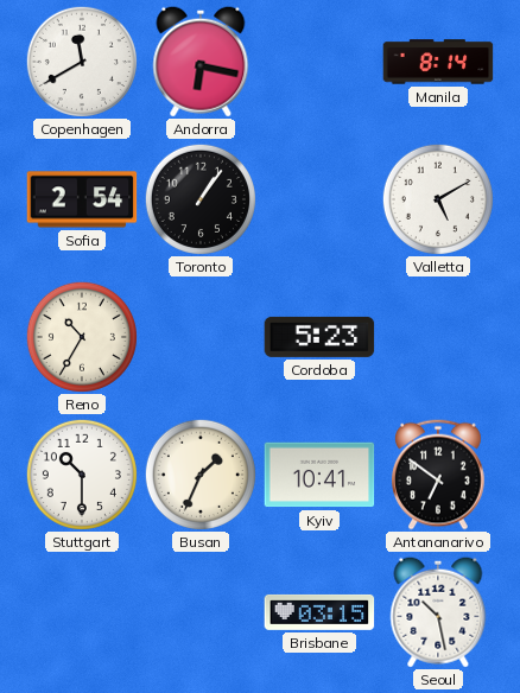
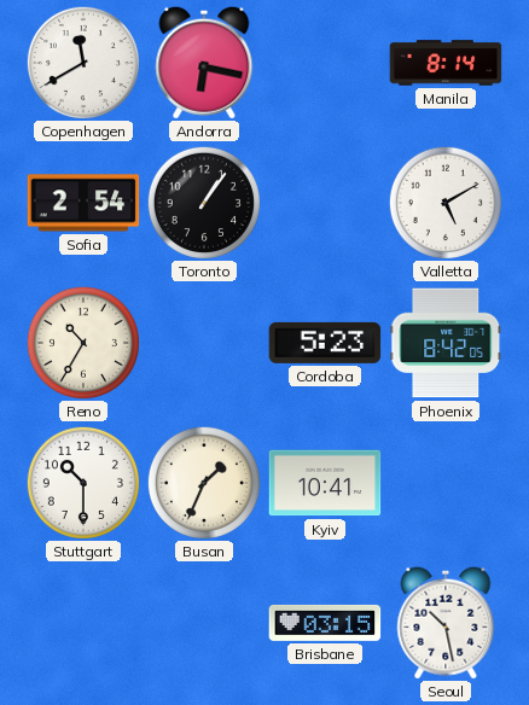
Phoenix: none -> 8:42
Antananarivo: 6:51 -> none
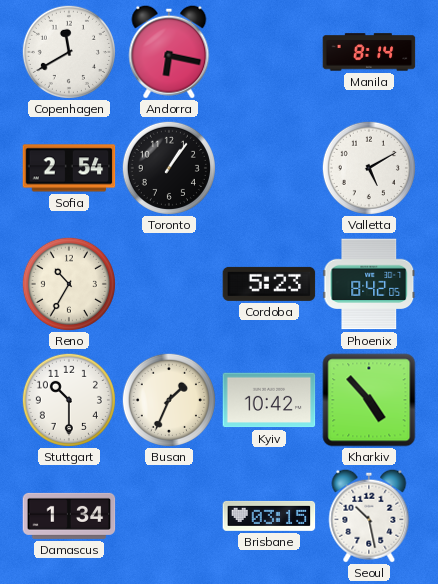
Kyiv: 10:41 -> 10:42
Kharkiv: none -> 4:53
Damascus: none -> 1:34
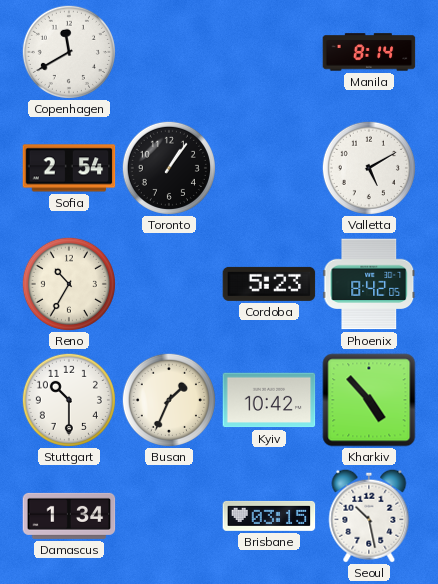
Andorra: 6:17 -> none
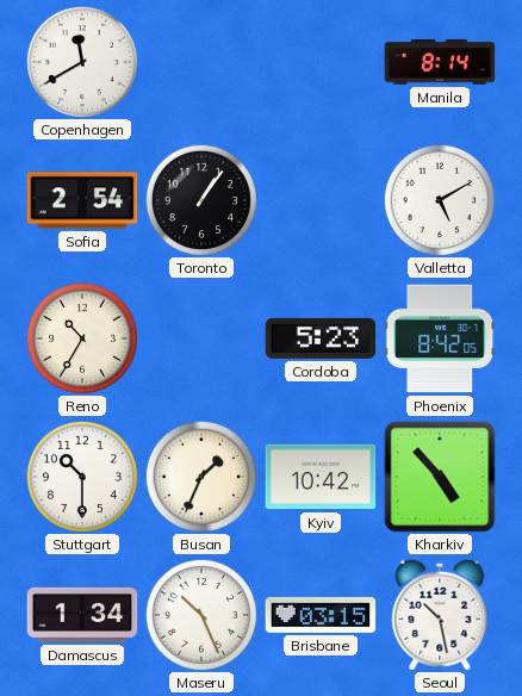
Maseru: none -> 10:26
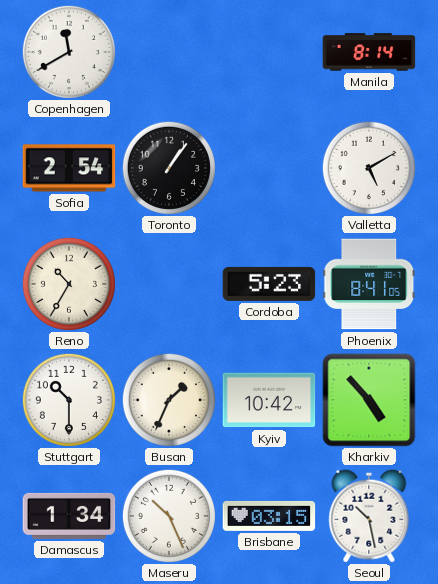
Phoenix: 8:42 -> 8:41
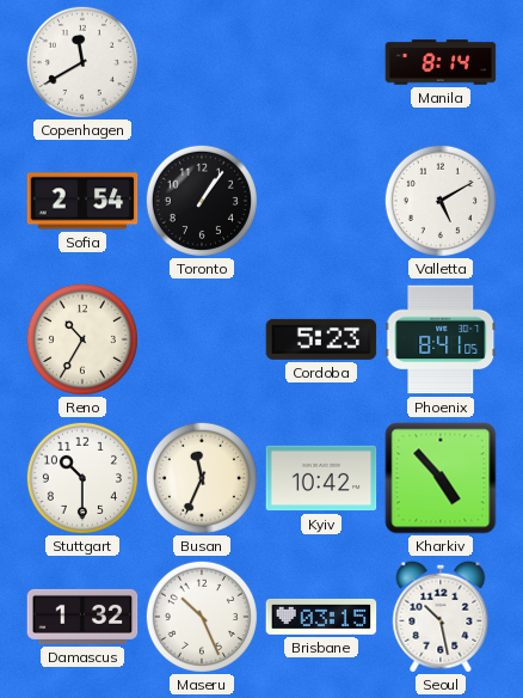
Busan: 1:34 -> 11:34
Damascus: 1:34 -> 1:32
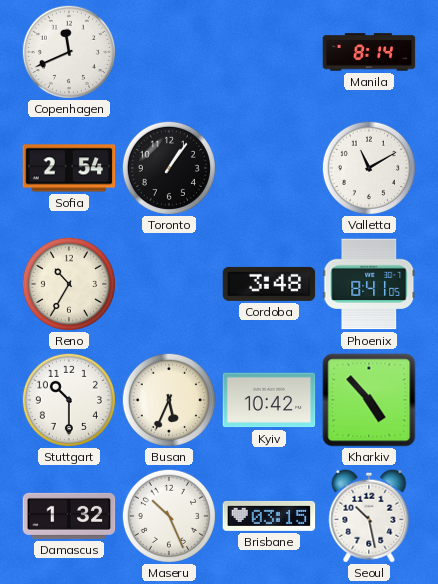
Copenhagen: 11:40 -> 11:41
Valletta: 5:10 -> 11:10
Cordoba: 5:23 -> 3:48
Busan: 11:34 -> 5:34
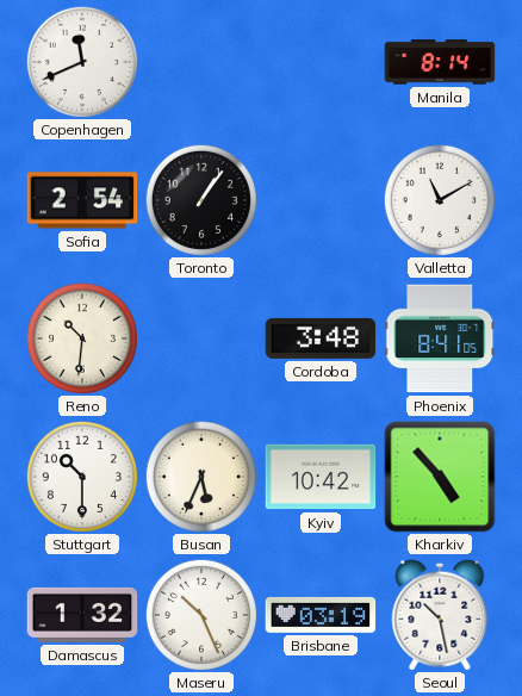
Reno: 10:35 -> 10:31
Brisbane: 03:15 -> 03:19
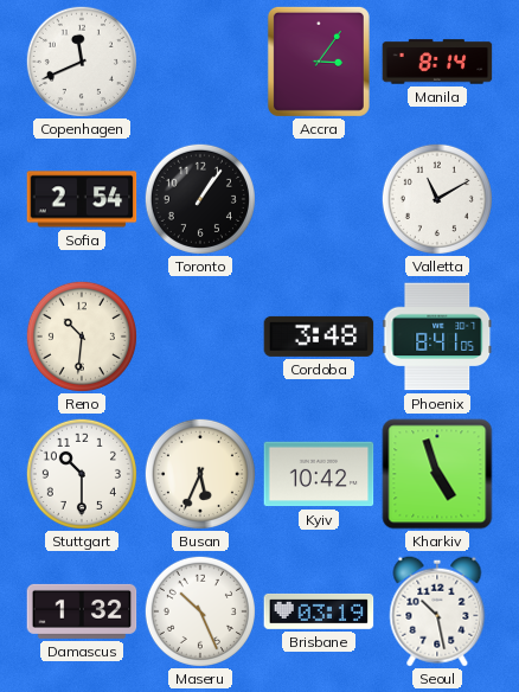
Accra: none -> 3:06
Kharkiv: 4:53 -> 4:57
